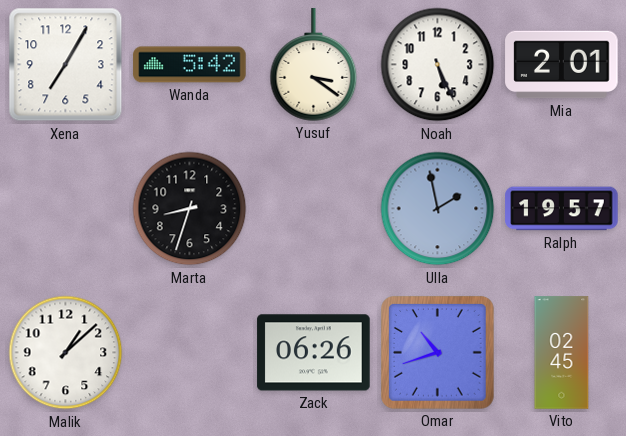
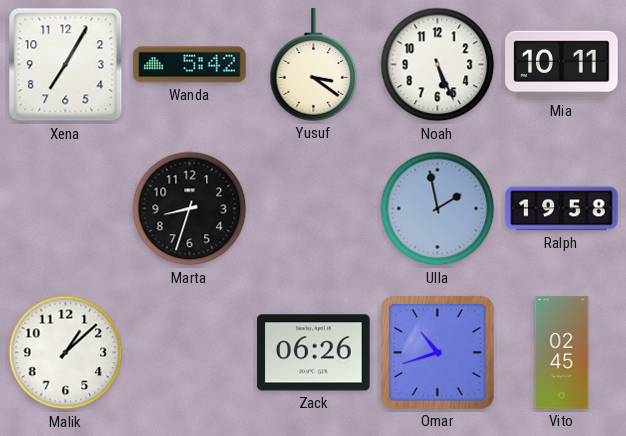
Mia: 2:01 -> 10:11
Ralph: 19:57 -> 19:58
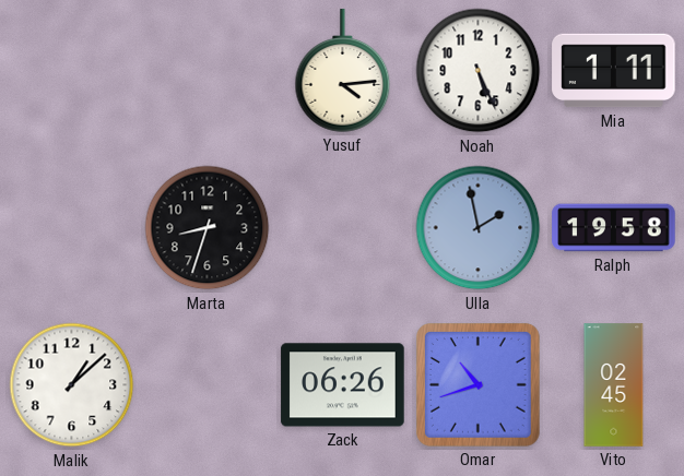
Xena: 7:05 -> none
Wanda: 5:42 -> none
Yusuf: 3:21 -> 4:14
Mia: 10:11 -> 1:11
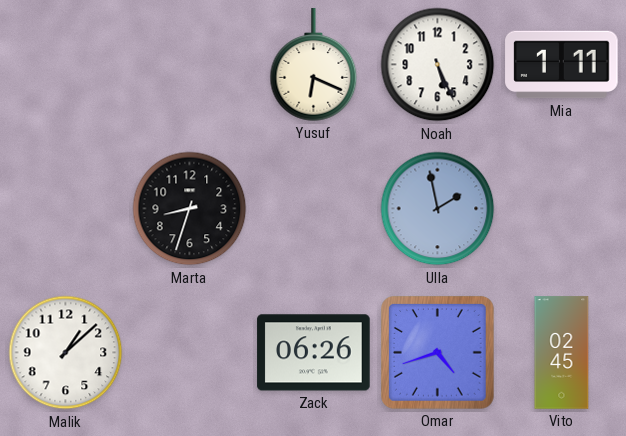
Yusuf: 4:14 -> 6:19
Ralph: 19:58 -> none
Omar: 10:42 -> 4:42
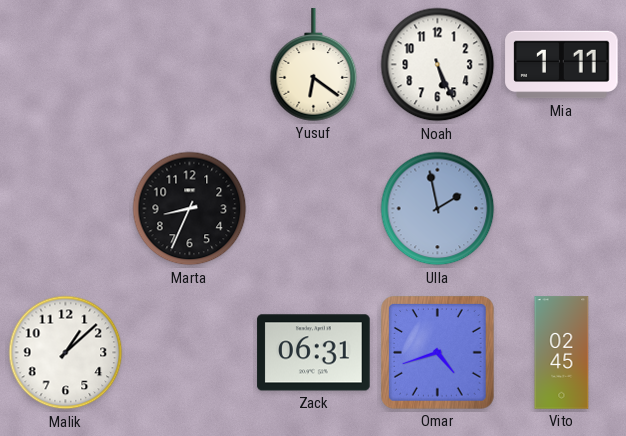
Yusuf: 6:19 -> 6:21
Marta: 8:33 -> 8:34
Zack: 06:26 -> 06:31
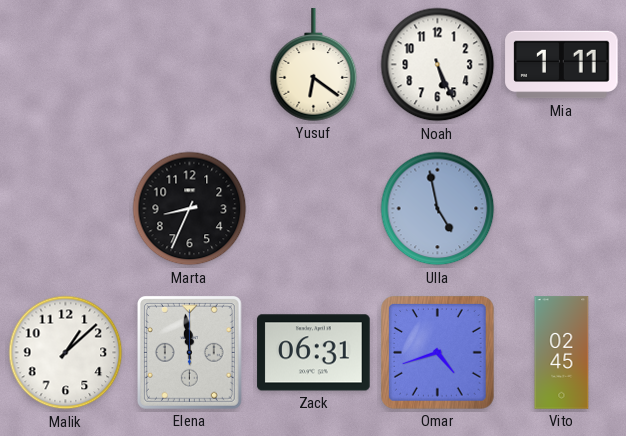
Ulla: 1:58 -> 4:58
Elena: none -> 11:59
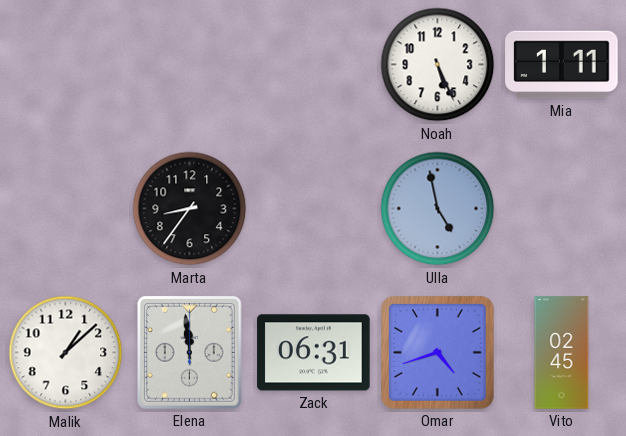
Yusuf: 6:21 -> none
Marta: 8:34 -> 8:36
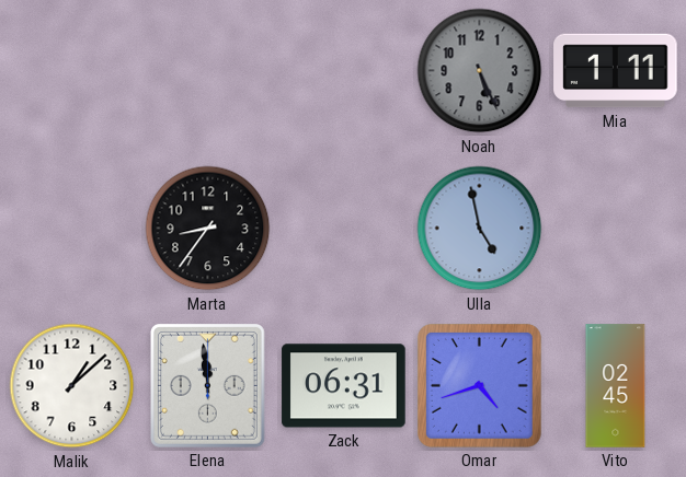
Noah dial: white -> grey
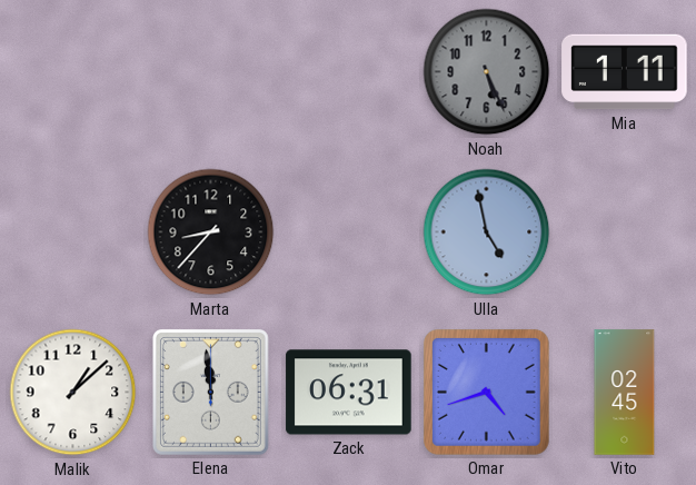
Marta: 8:36 -> 8:37
